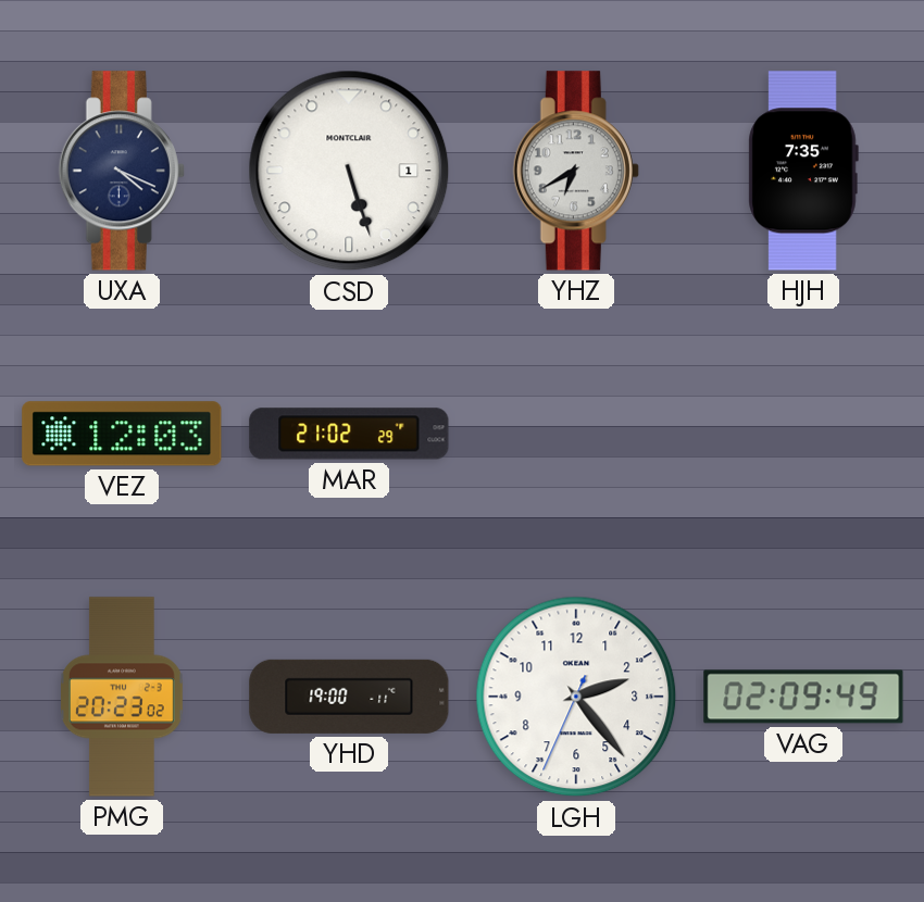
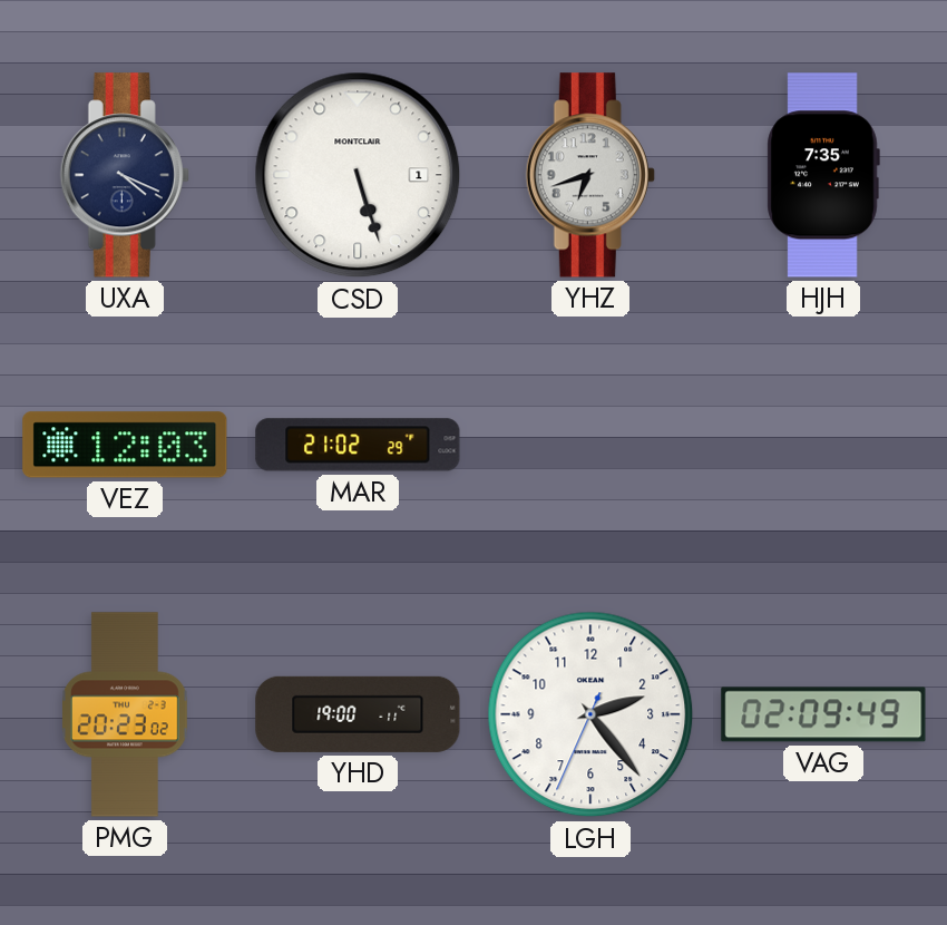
YHZ: 6:40 -> 6:42
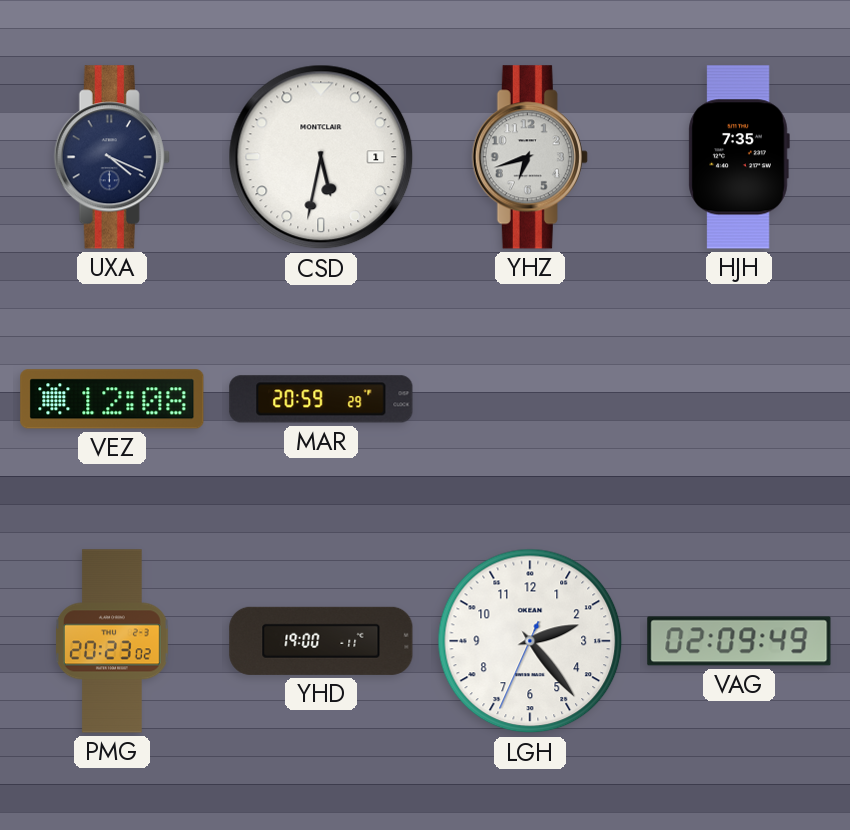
CSD: 5:27 -> 5:32
VEZ: 12:03 -> 12:08
MAR: 21:02 -> 20:59
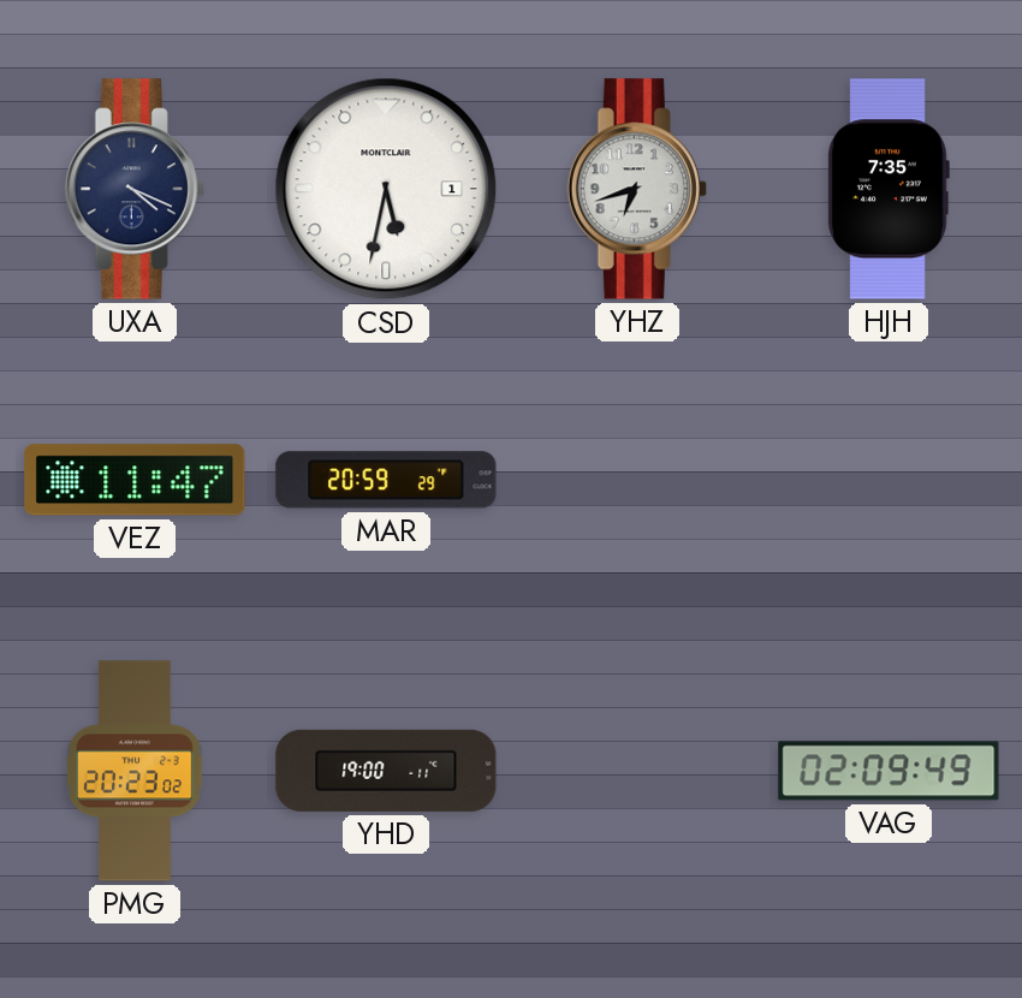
VEZ: 12:08 -> 11:47
LGH: 2:23 -> none
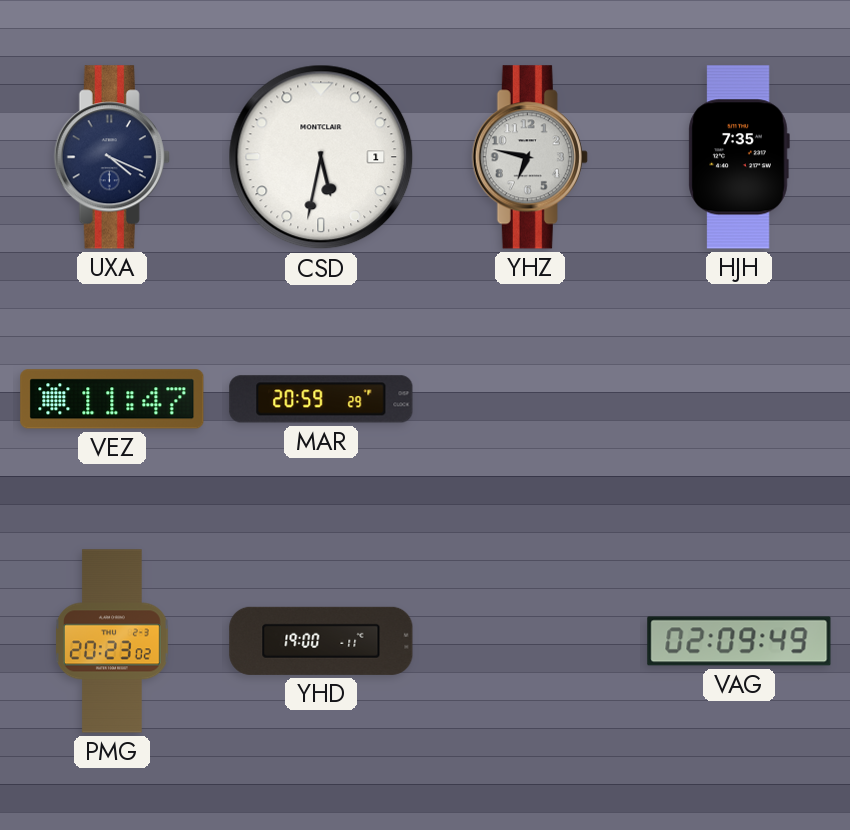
YHZ: 6:42 -> 6:47
